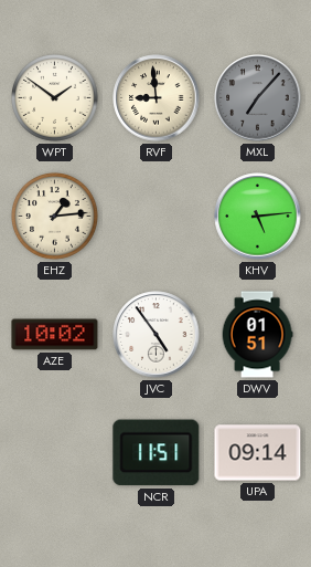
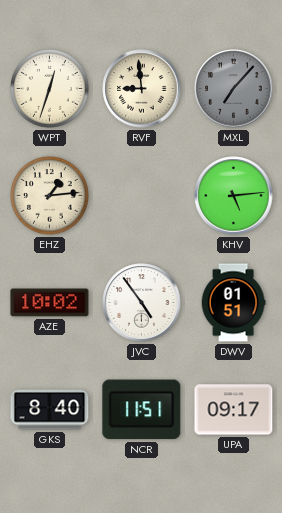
WPT: 1:51 -> 12:33
GKS: none -> 8:40
UPA: 09:14 -> 09:17
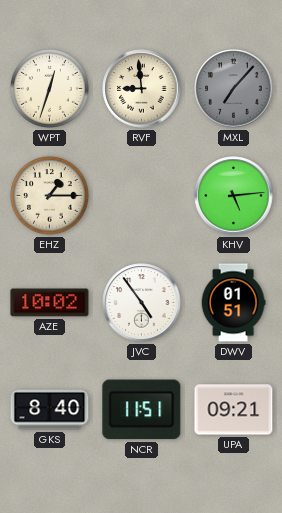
EHZ: 1:14 -> 1:15
UPA: 09:17 -> 09:21
